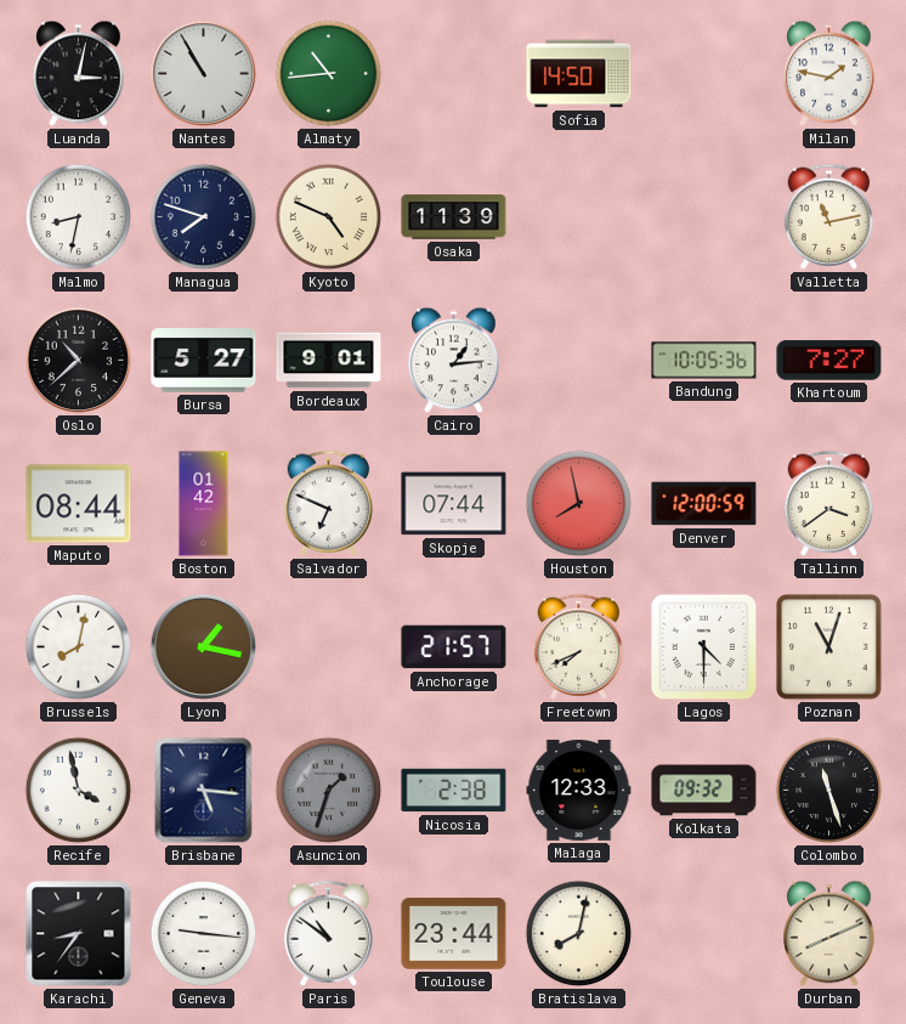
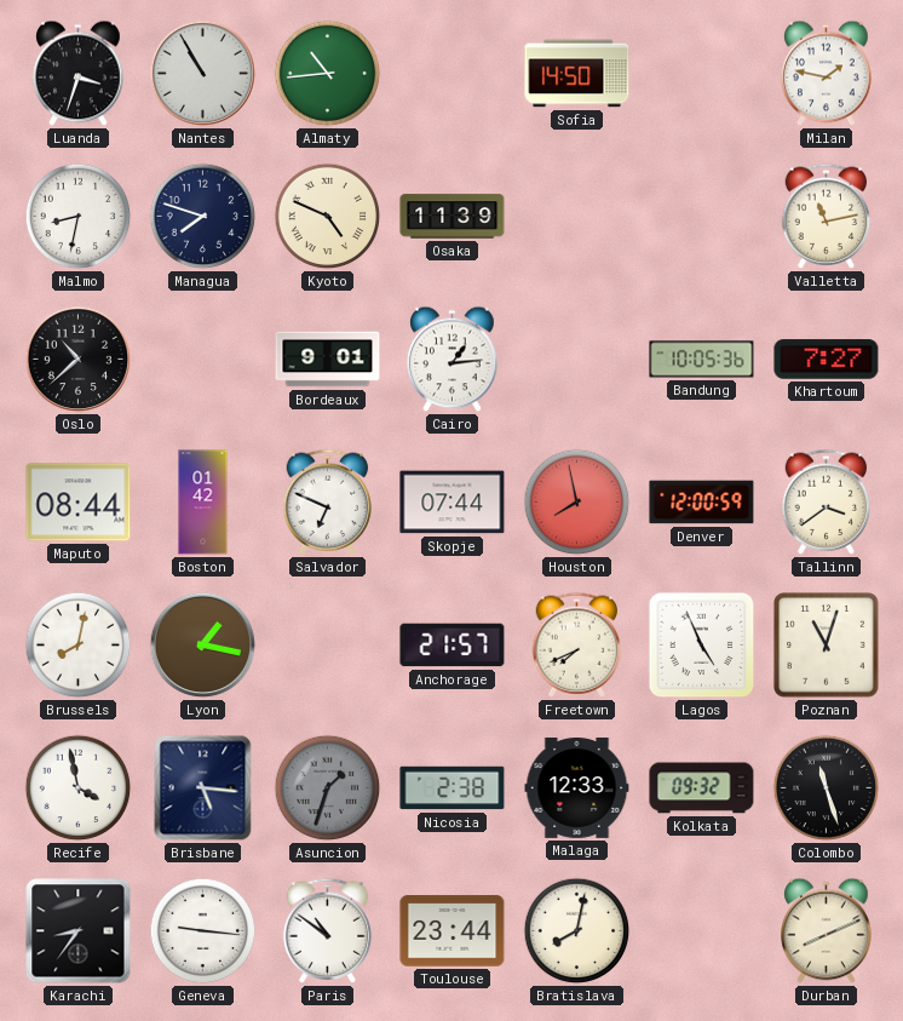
Luanda: 3:02 -> 3:33
Bursa: 5:27 -> none
Lagos: 4:30 -> 4:56
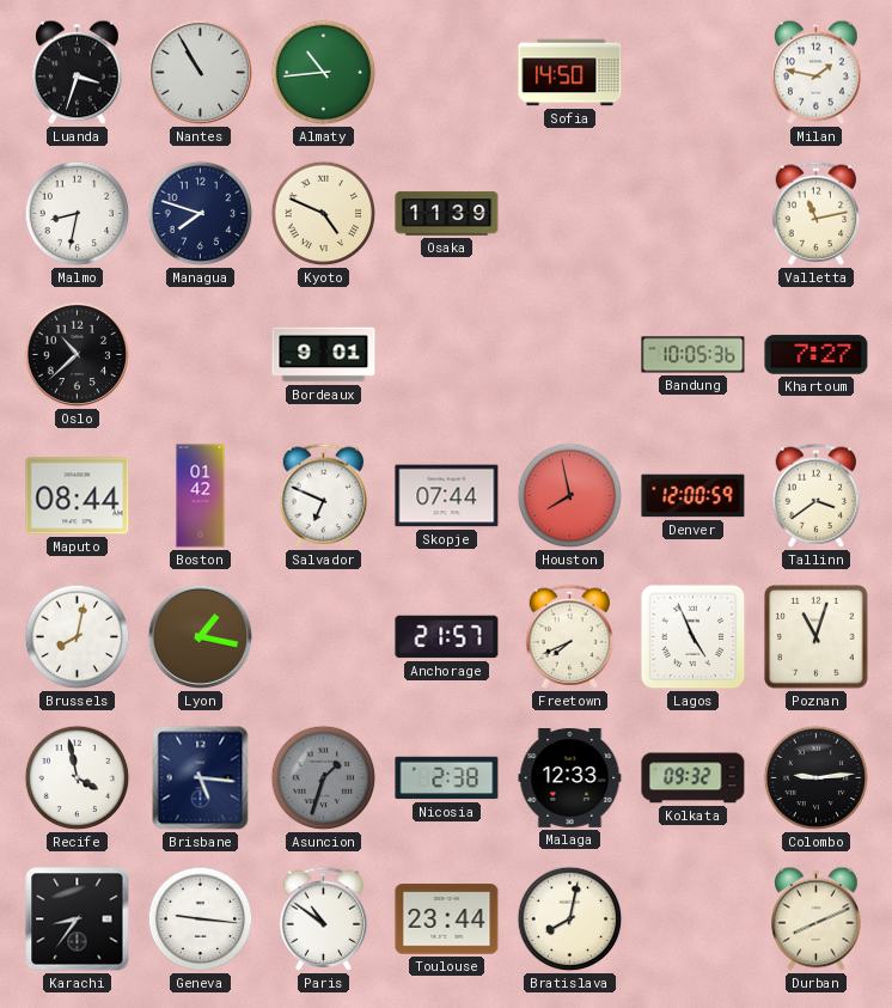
Cairo: 1:14 -> none
Colombo: 11:27 -> 9:14
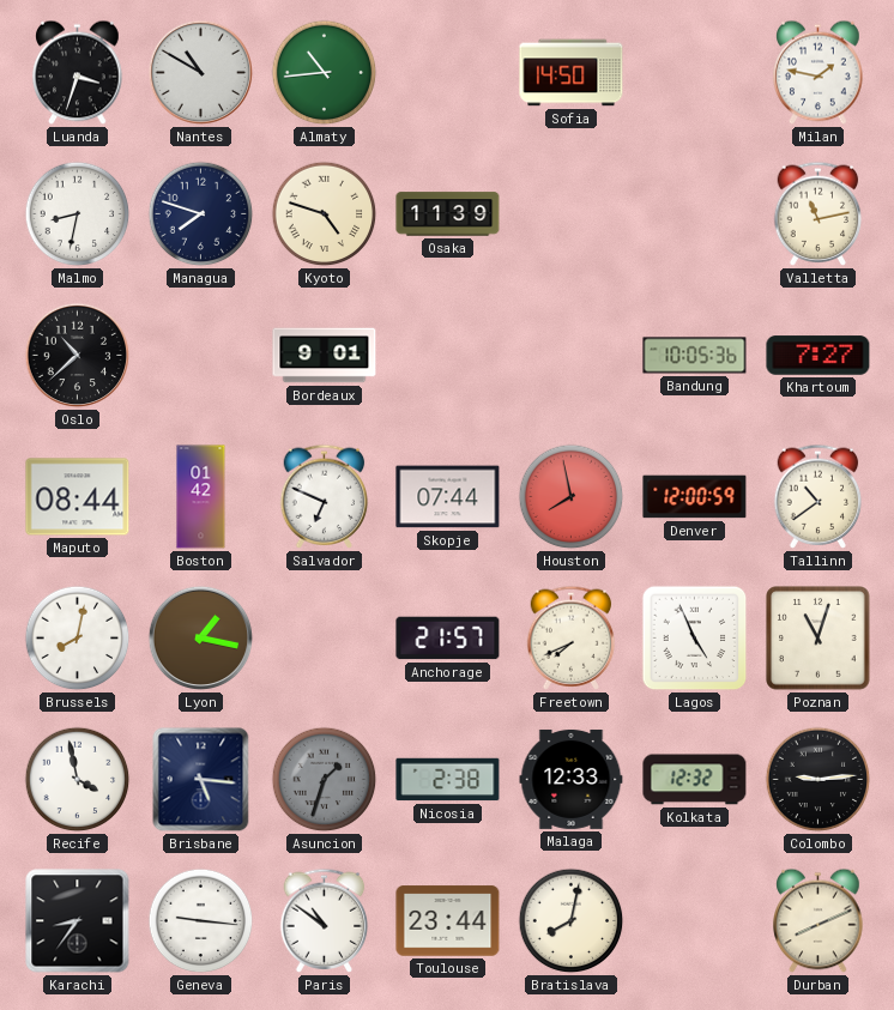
Nantes: 10:55 -> 10:50
Kyoto: 4:49 -> 4:48
Tallinn: 3:39 -> 10:39
Kolkata: 09:32 -> 12:32
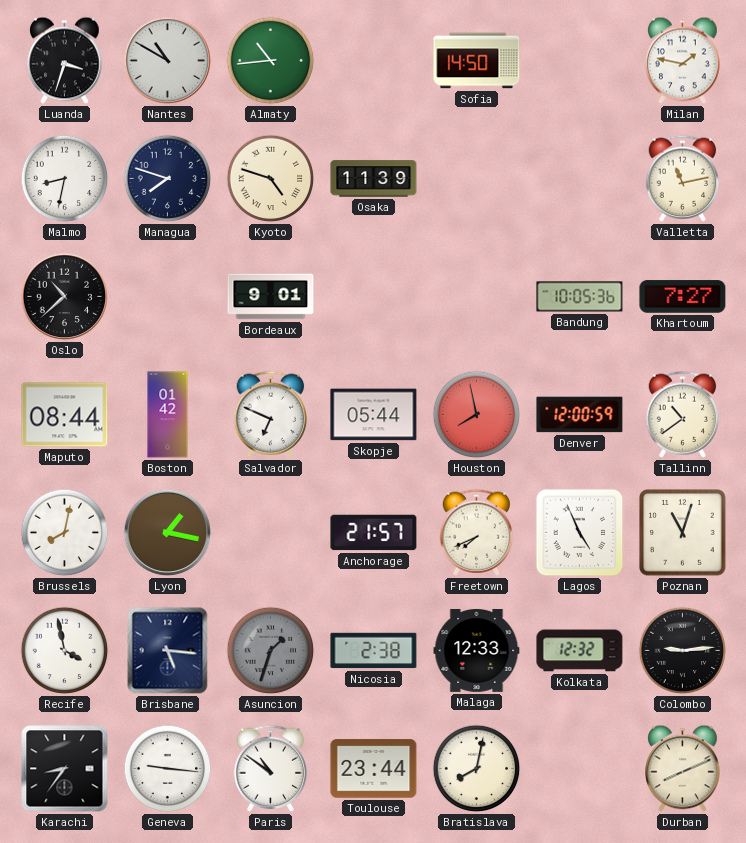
Skopje: 07:44 -> 05:44
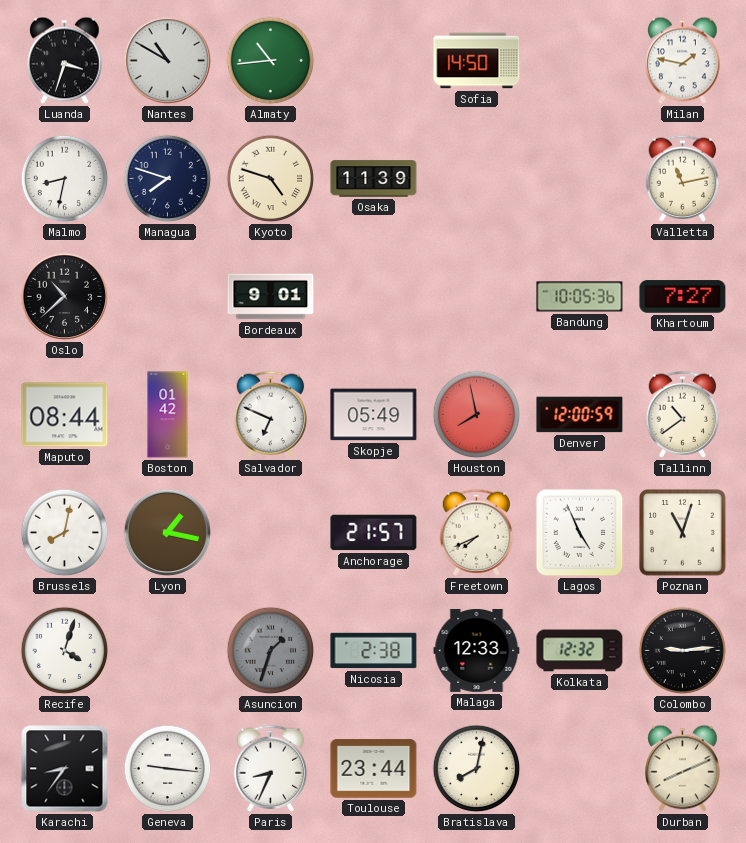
Skopje: 05:44 -> 05:49
Recife: 3:58 -> 4:03
Brisbane: 5:16 -> none
Paris: 10:51 -> 8:34
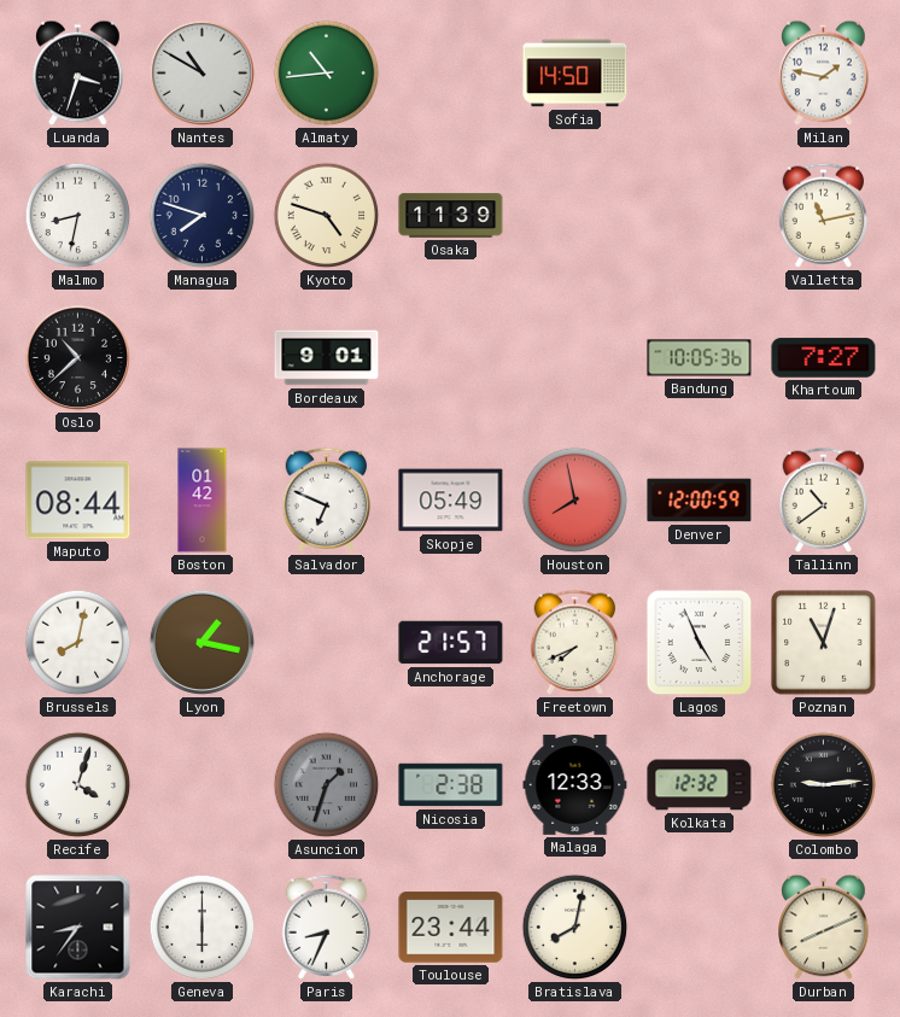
Geneva: 9:16 -> 6:00
